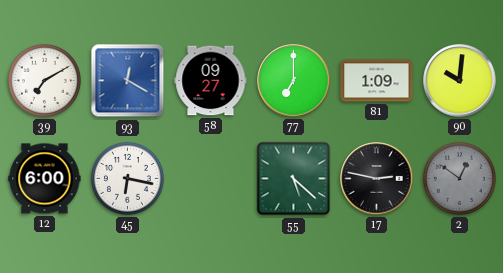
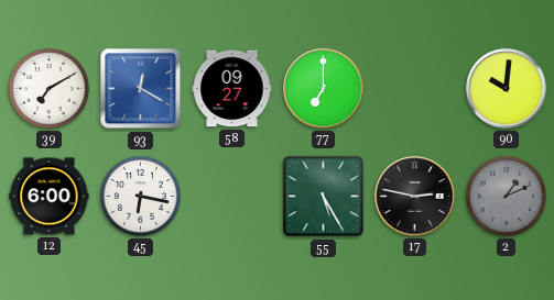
81: 1:09 -> none
55: 5:22 -> 5:25
2: 12:51 -> 1:11
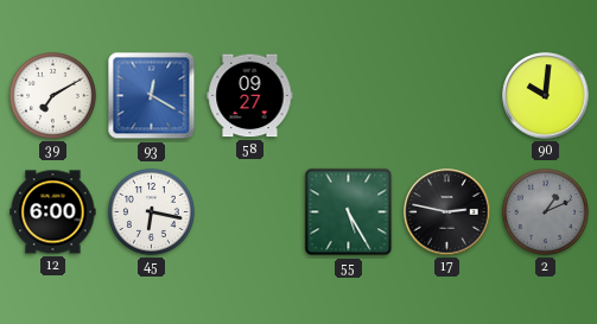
77: 7:00 -> none
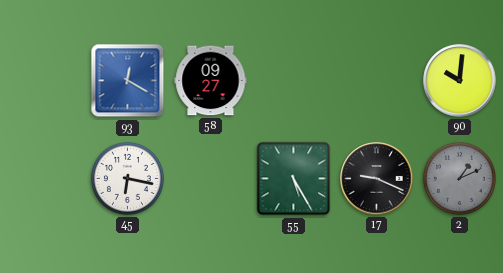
39: 7:10 -> none
12: 6:00 -> none
17: 2:47 -> 9:19
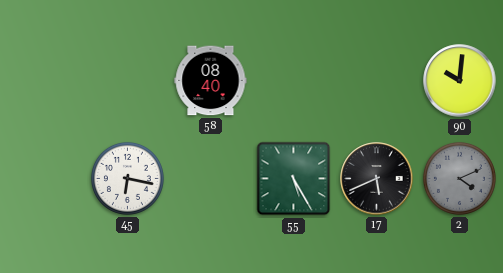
93: 12:20 -> none
58: 09:27 -> 08:40
17: 9:19 -> 5:41
2: 1:11 -> 4:11
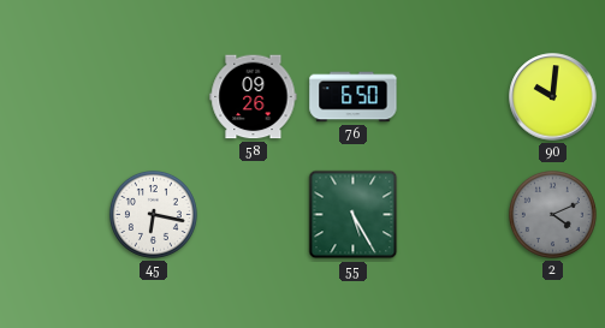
58: 08:40 -> 09:26
76: none -> 6:50
17: 5:41 -> none
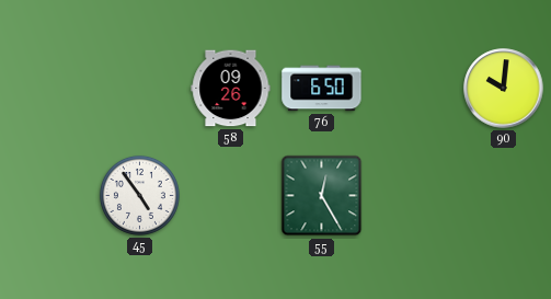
45: 6:17 -> 4:54
55: 5:25 -> 12:25
2: 4:11 -> none
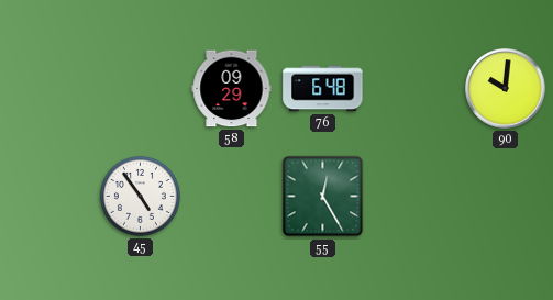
58: 09:26 -> 09:29
76: 6:50 -> 6:48
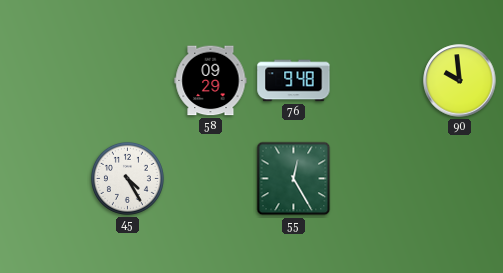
76: 6:48 -> 9:48
90: 10:01 -> 9:59
45: 4:54 -> 4:25
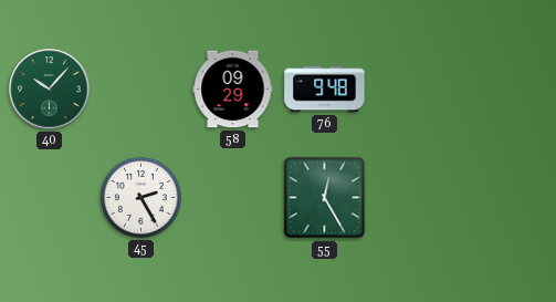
40: none -> 10:07
90: 9:59 -> none
45: 4:25 -> 2:25
